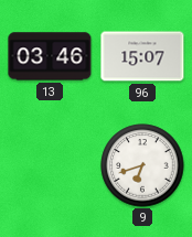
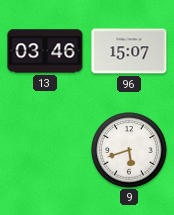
9: 6:42 -> 5:42
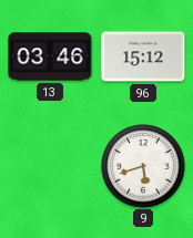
96: 15:07 -> 15:12
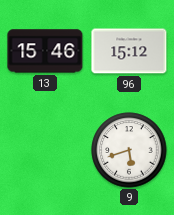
13: 03:46 -> 15:46
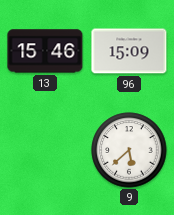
96: 15:12 -> 15:09
9: 5:42 -> 5:38
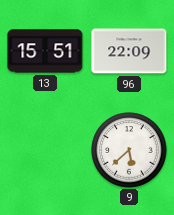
13: 15:46 -> 15:51
96: 15:09 -> 22:09
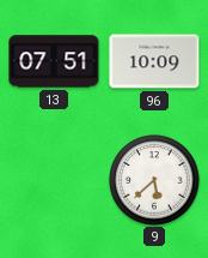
13: 15:51 -> 07:51
96: 22:09 -> 10:09
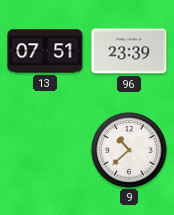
96: 10:09 -> 23:39
9: 5:38 -> 10:38
